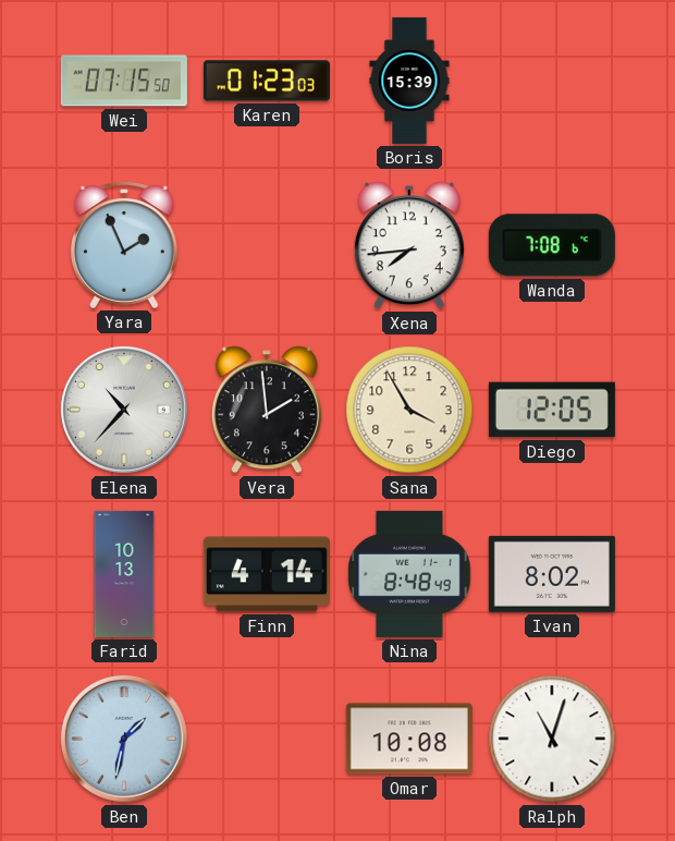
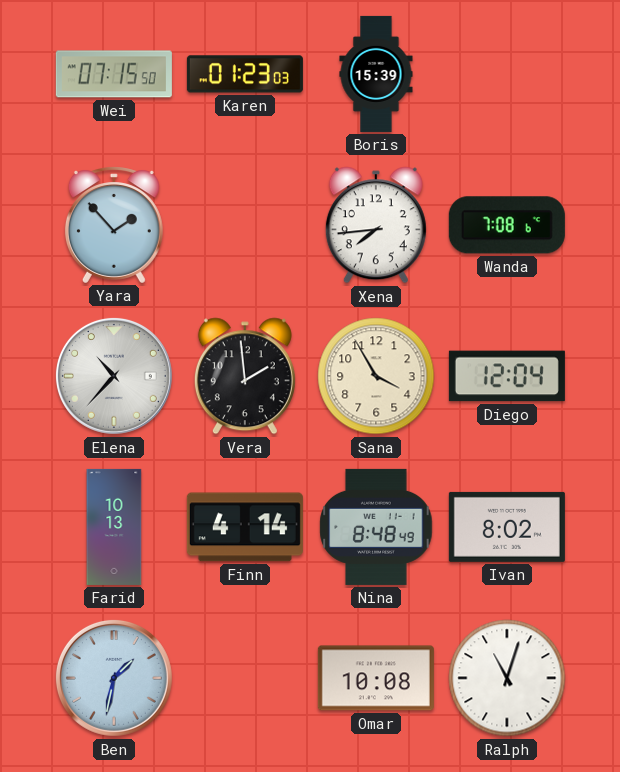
Yara: 1:56 -> 1:53
Diego: 12:05 -> 12:04
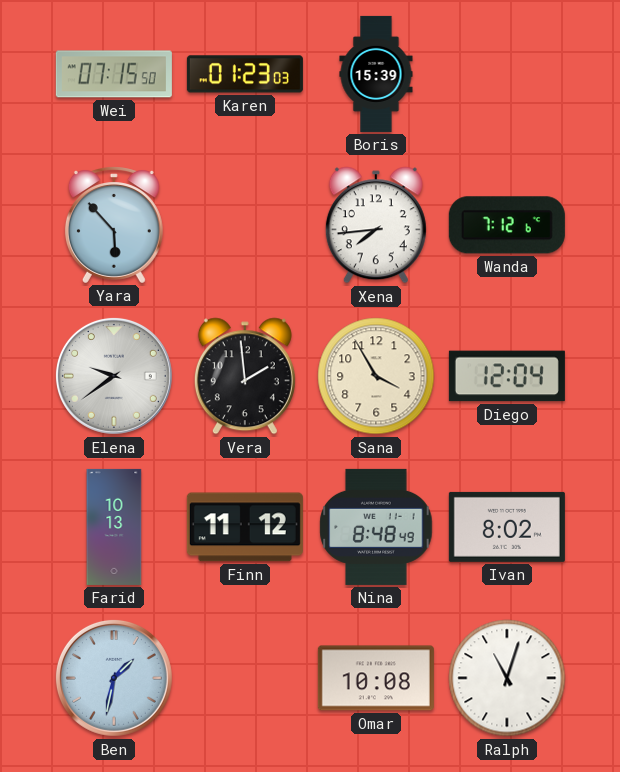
Yara: 1:53 -> 5:53
Wanda: 7:08 -> 7:12
Elena: 10:37 -> 9:39
Finn: 4:14 -> 11:12
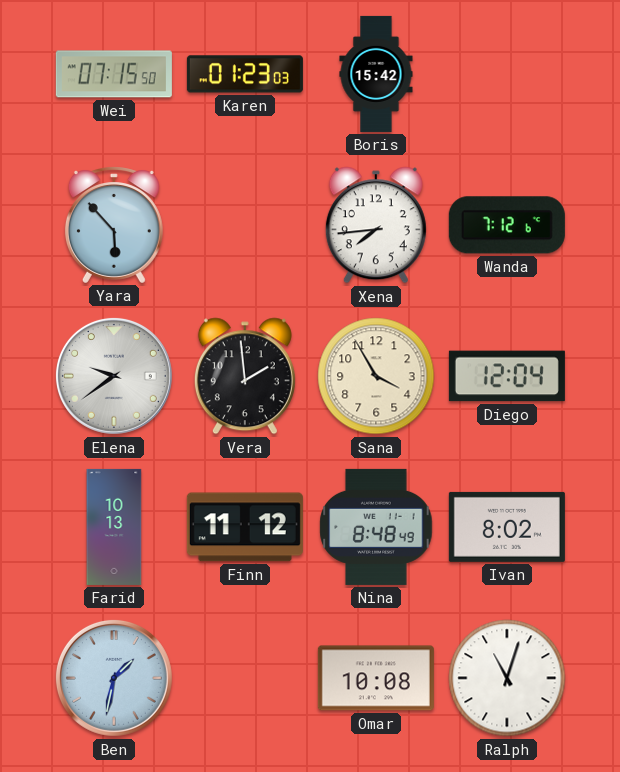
Boris: 15:39 -> 15:42
